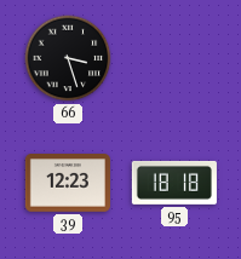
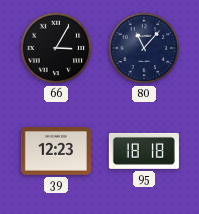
66: 3:27 -> 3:05
80: none -> 11:07
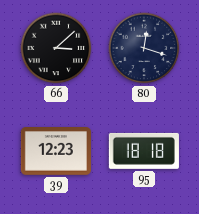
66: 3:05 -> 3:08
80: 11:07 -> 12:18
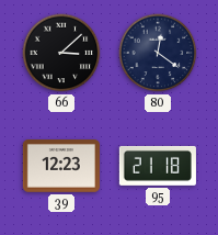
80: 12:18 -> 12:21
95: 18:18 -> 21:18
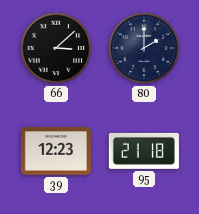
80: 12:21 -> 2:00
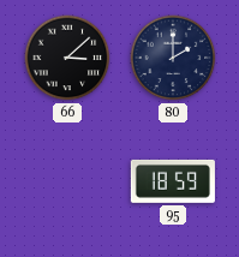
39: 12:23 -> none
95: 21:18 -> 18:59
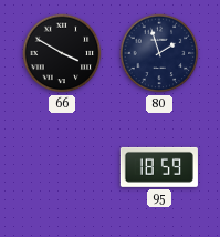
66: 3:08 -> 3:50
80: 2:00 -> 1:57
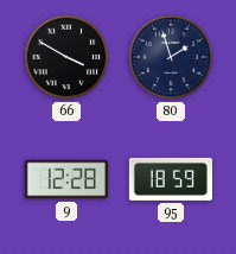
9: none -> 12:28
